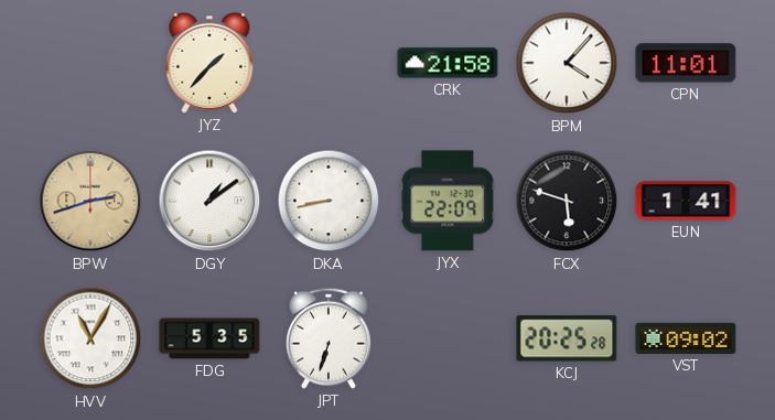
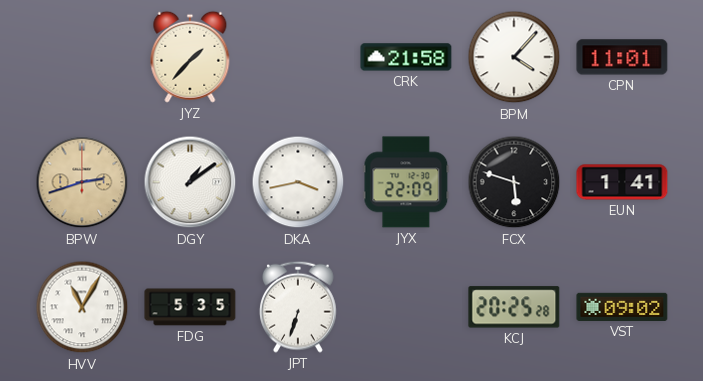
DKA: 8:43 -> 3:43
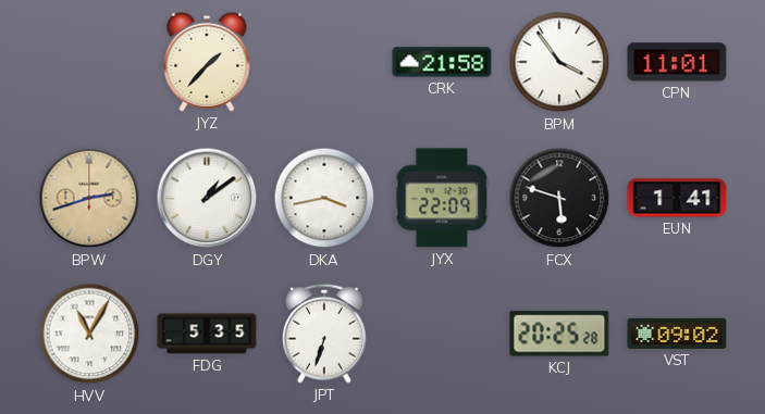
BPM: 4:07 -> 3:54
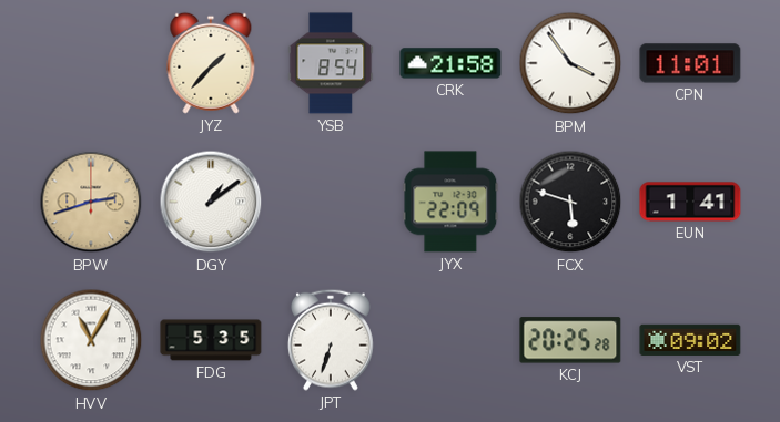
YSB: none -> 8:54
DKA: 3:43 -> none
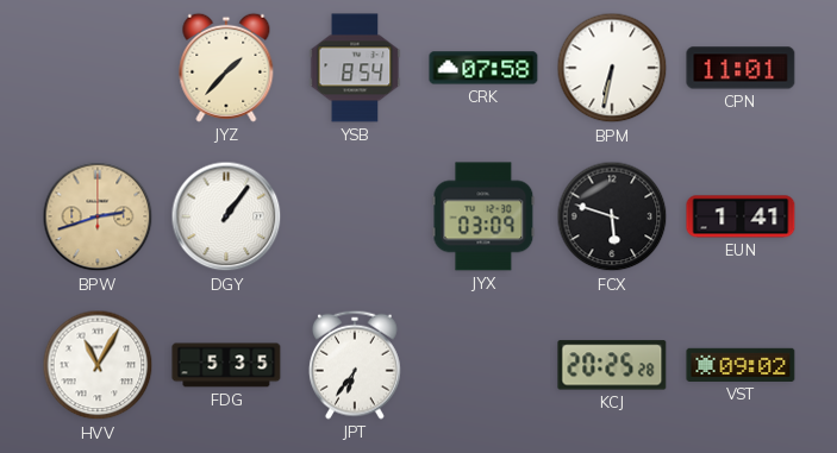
CRK: 21:58 -> 07:58
BPM: 3:54 -> 6:32
DGY: 1:09 -> 1:06
JYX: 22:09 -> 03:09
JPT: 6:33 -> 6:36
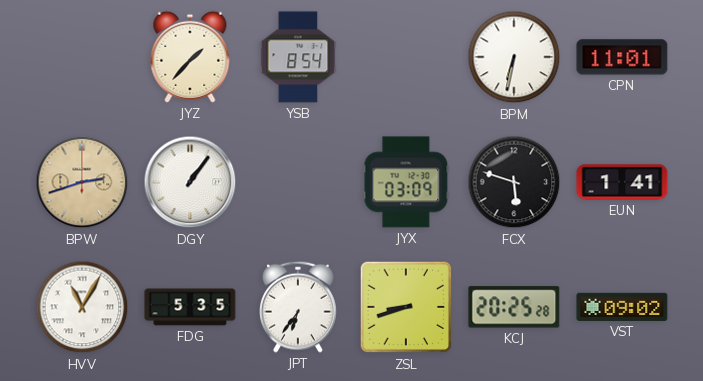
CRK: 07:58 -> none
ZSL: none -> 8:42
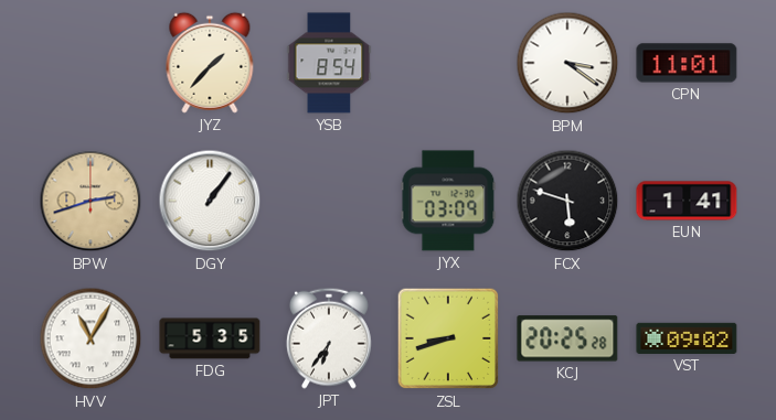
BPM: 6:32 -> 3:21
